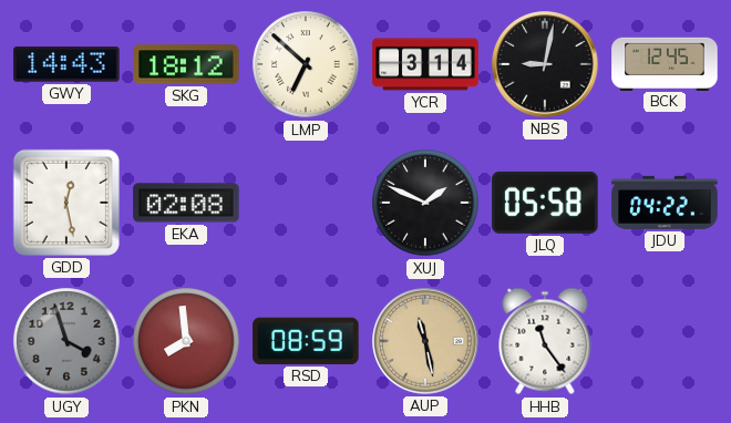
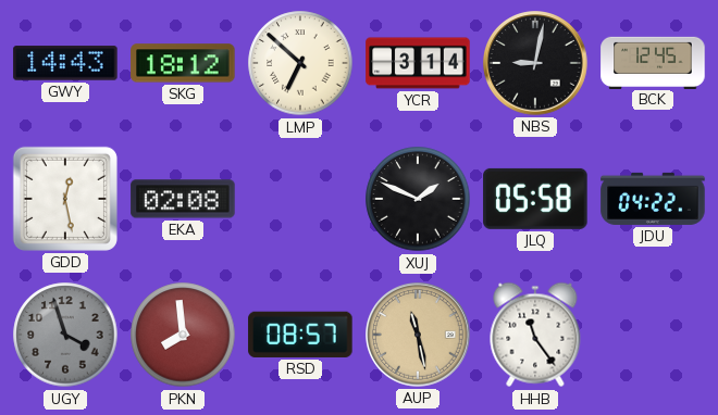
RSD: 08:59 -> 08:57
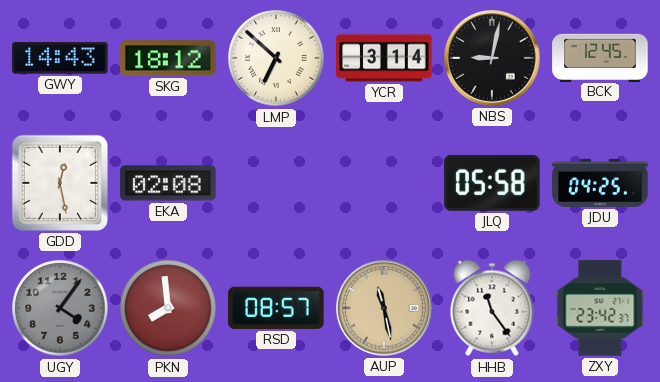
XUJ: 1:49 -> none
JDU: 04:22 -> 04:25
UGY: 3:57 -> 4:06
ZXY: none -> 23:42
